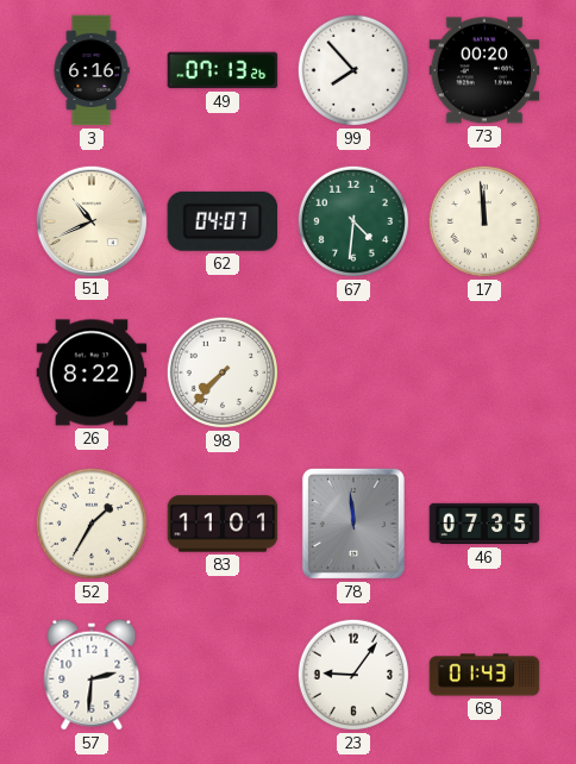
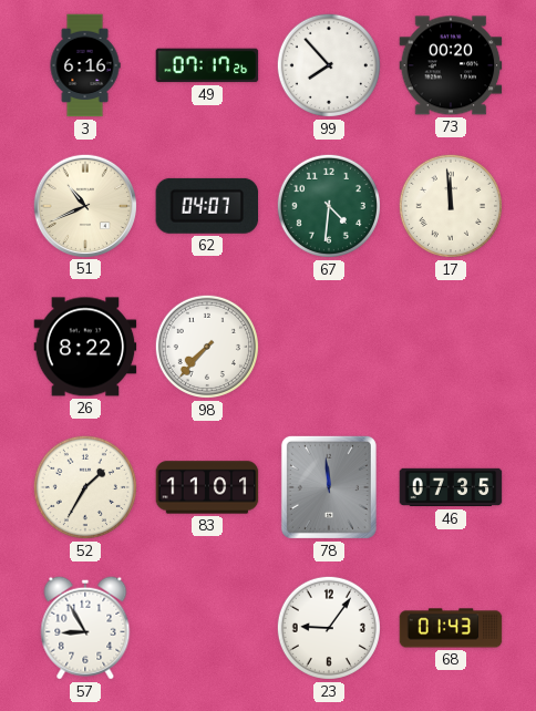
49: 07:13 -> 07:17
57: 2:31 -> 8:55
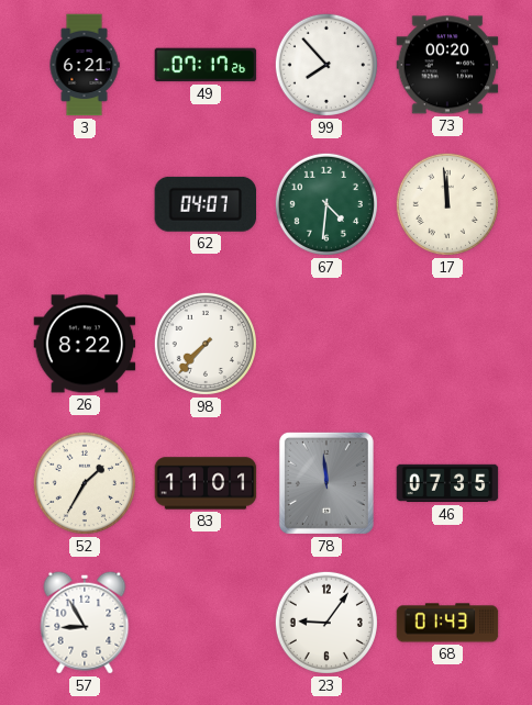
3: 6:16 -> 6:21
51: 10:41 -> none
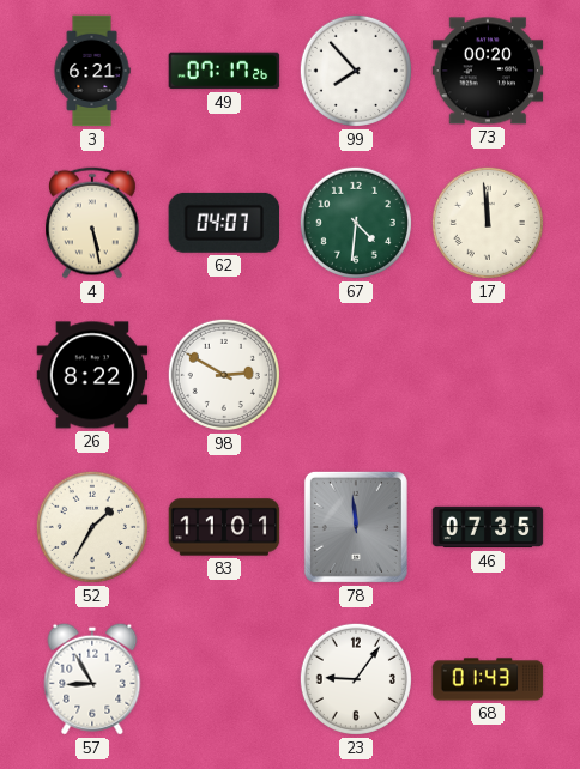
4: none -> 5:28
98: 7:37 -> 2:50
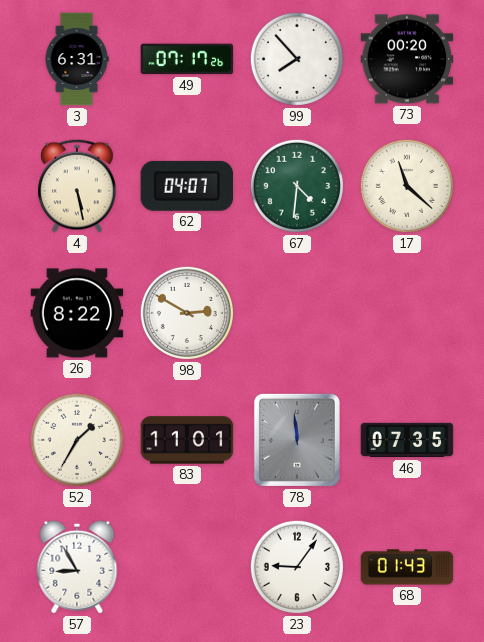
3: 6:21 -> 6:31
17: 11:59 -> 11:22
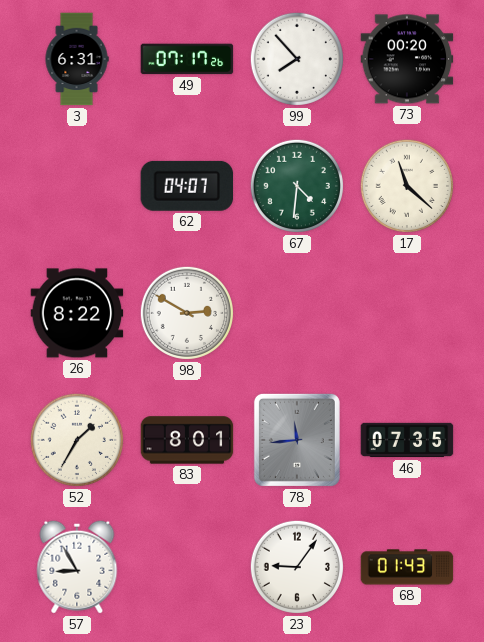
4: 5:28 -> none
83: 11:01 -> 8:01
78: 11:59 -> 11:44
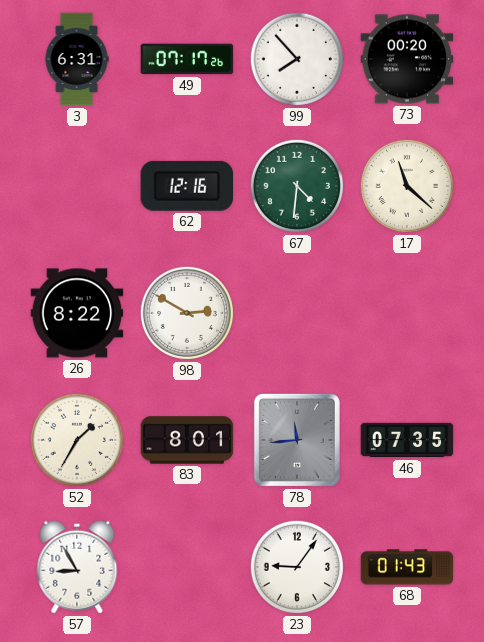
62: 04:07 -> 12:16
